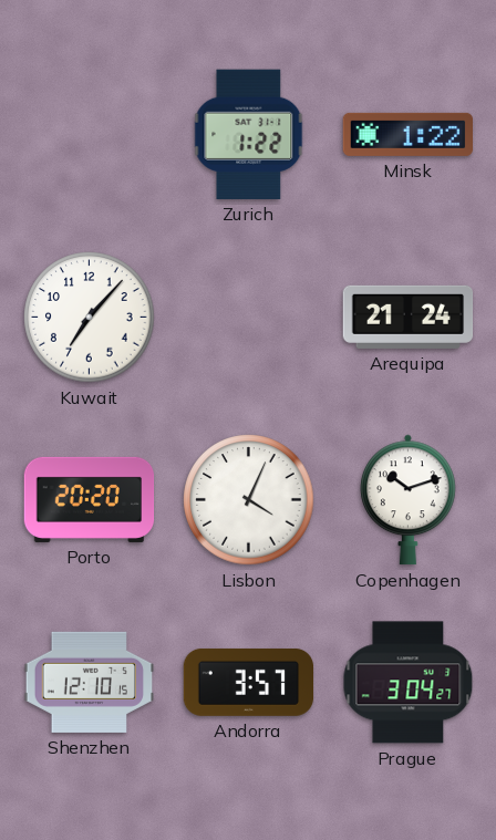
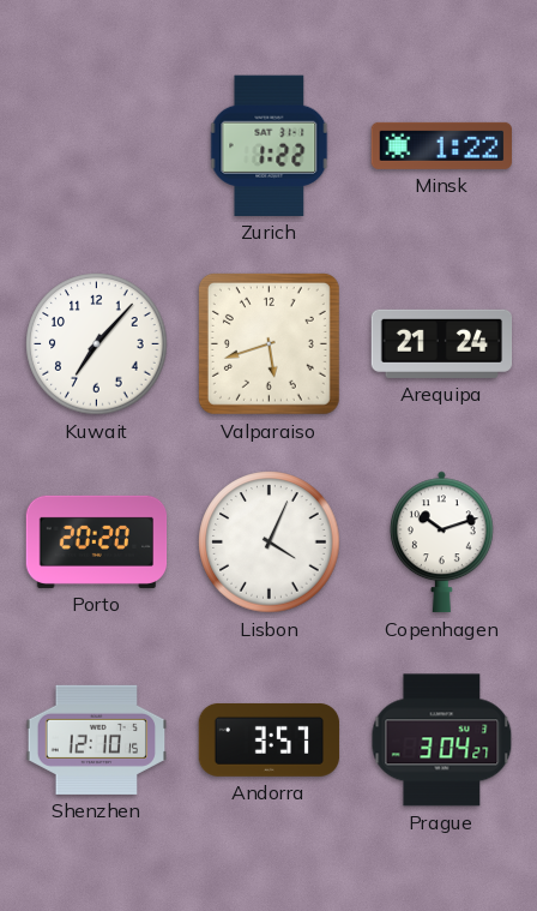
Valparaiso: none -> 5:42
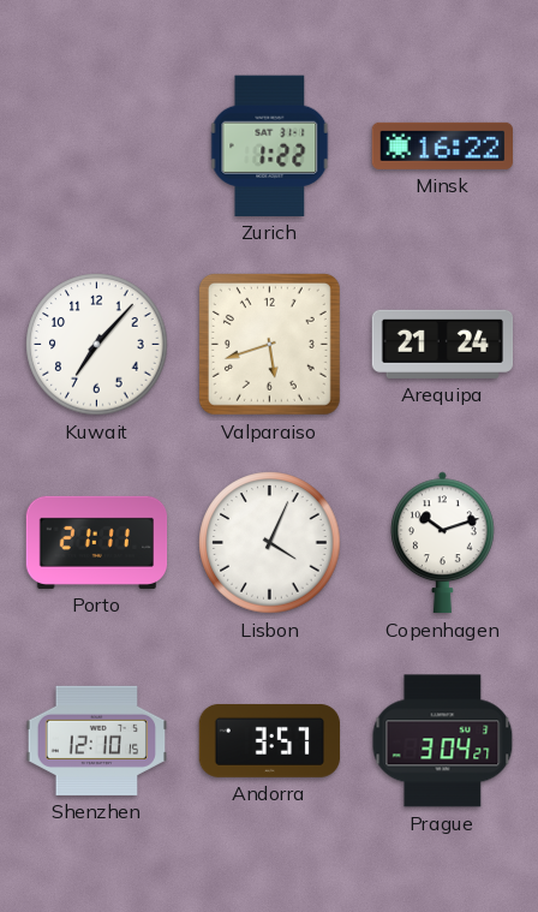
Minsk: 1:22 -> 16:22
Porto: 20:20 -> 21:11
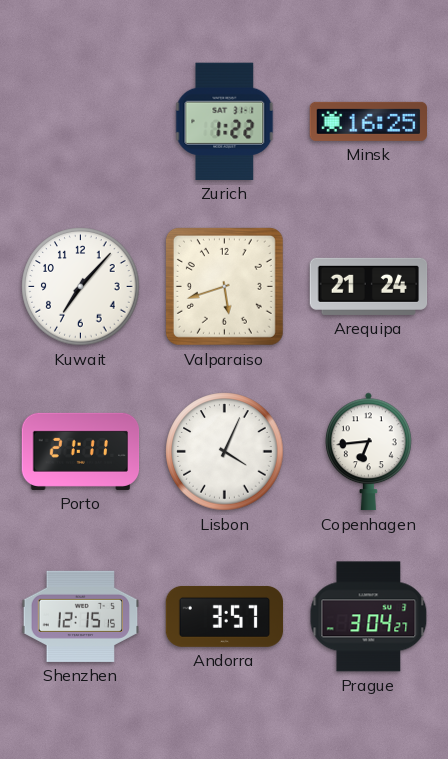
Minsk: 16:22 -> 16:25
Copenhagen: 10:12 -> 6:44
Shenzhen: 12:10 -> 12:15
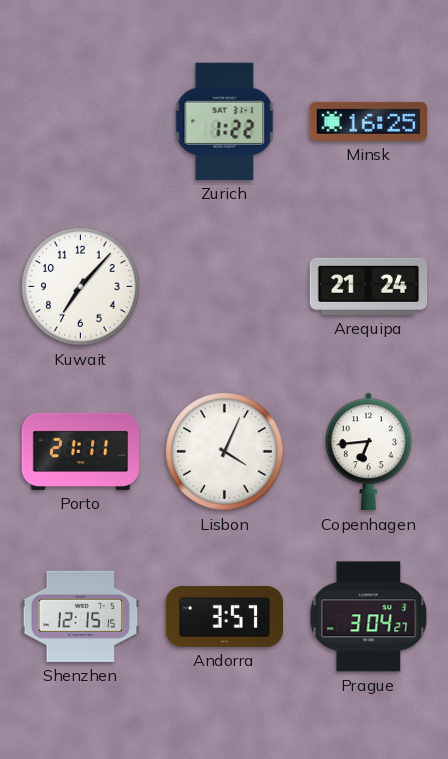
Valparaiso: 5:42 -> none
